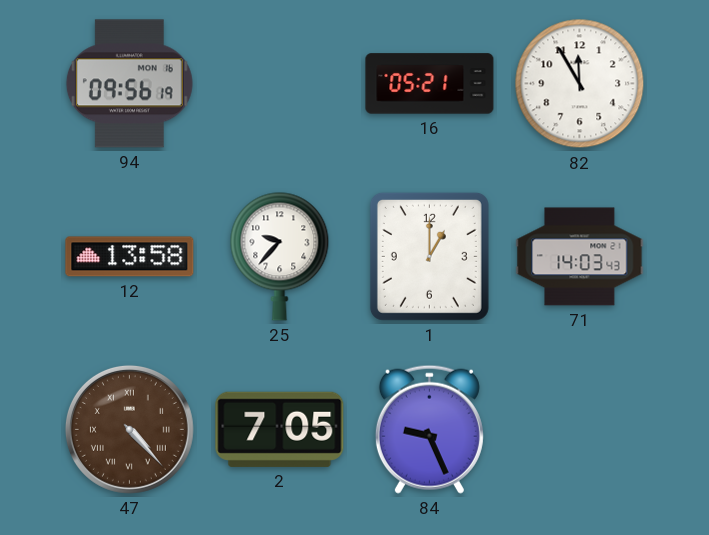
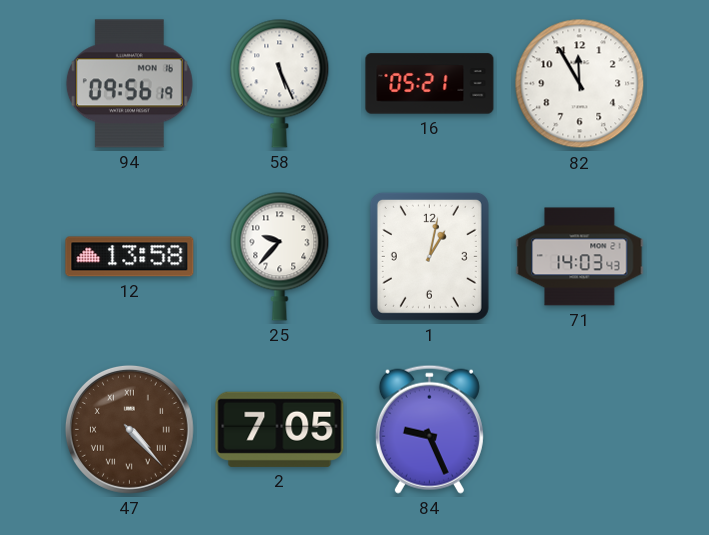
58: none -> 5:26
1: 1:00 -> 1:02
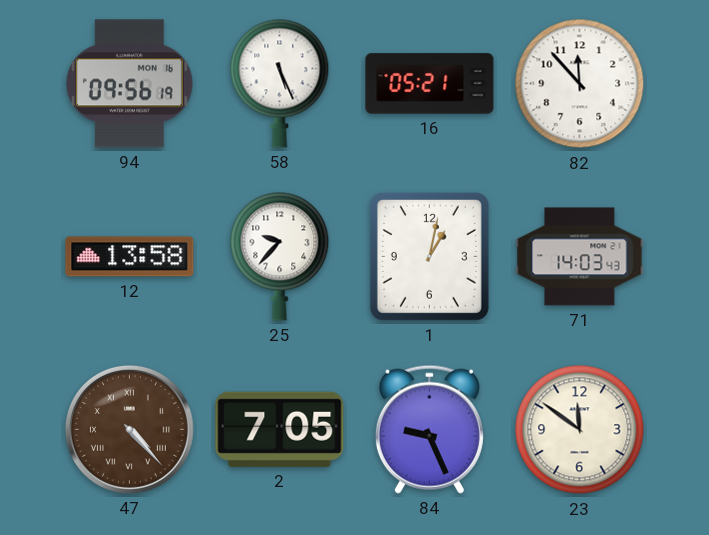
82: 11:55 -> 11:53
23: none -> 11:51
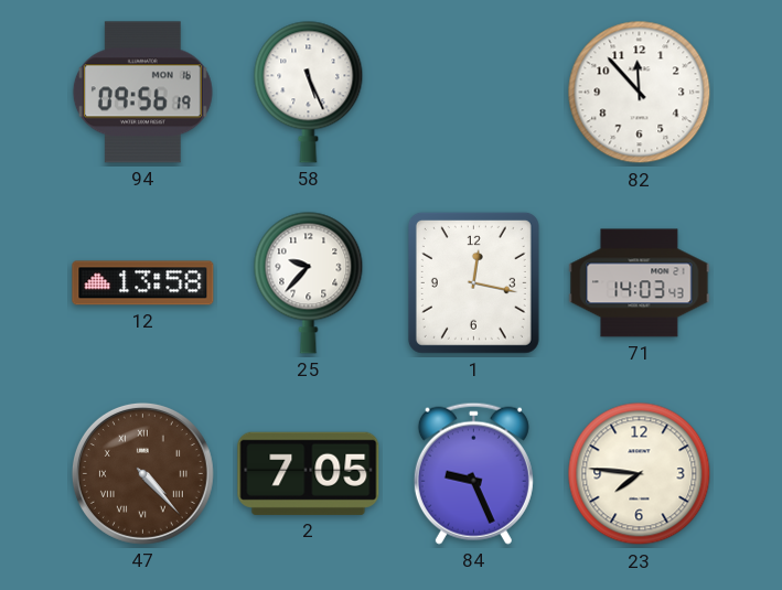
16: 05:21 -> none
1: 1:02 -> 12:17
23: 11:51 -> 7:46
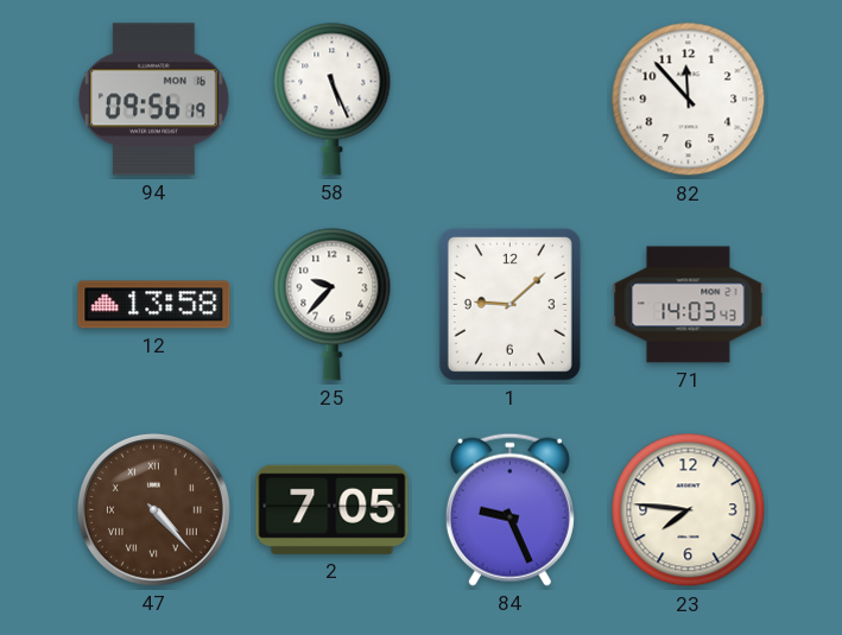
1: 12:17 -> 9:08
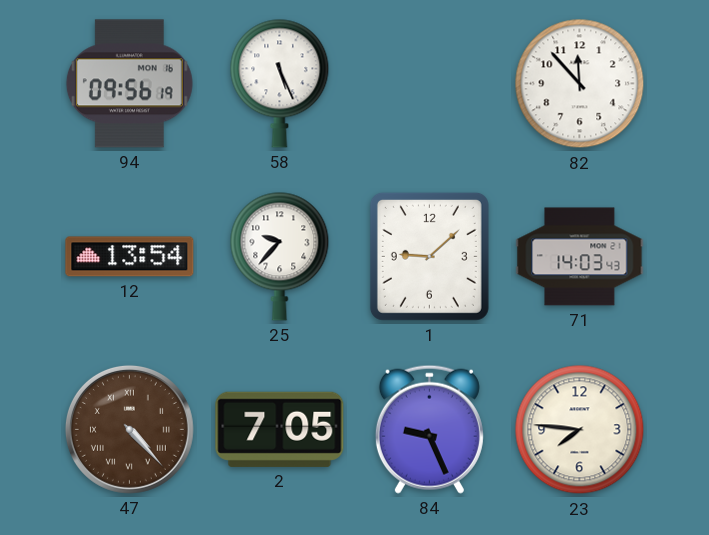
12: 13:58 -> 13:54
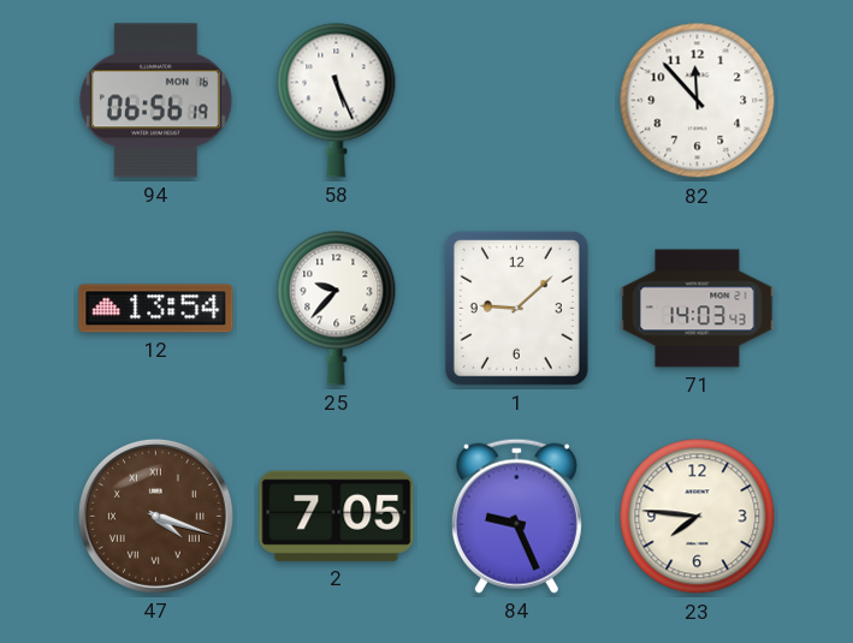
94: 09:56 -> 06:56
47: 4:23 -> 4:18
